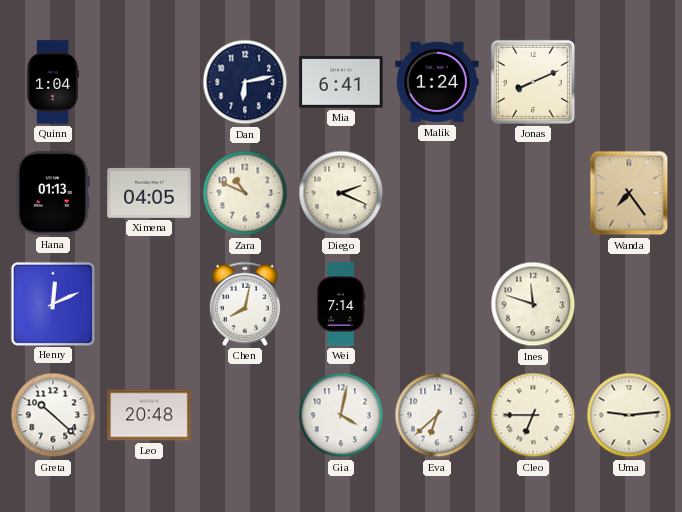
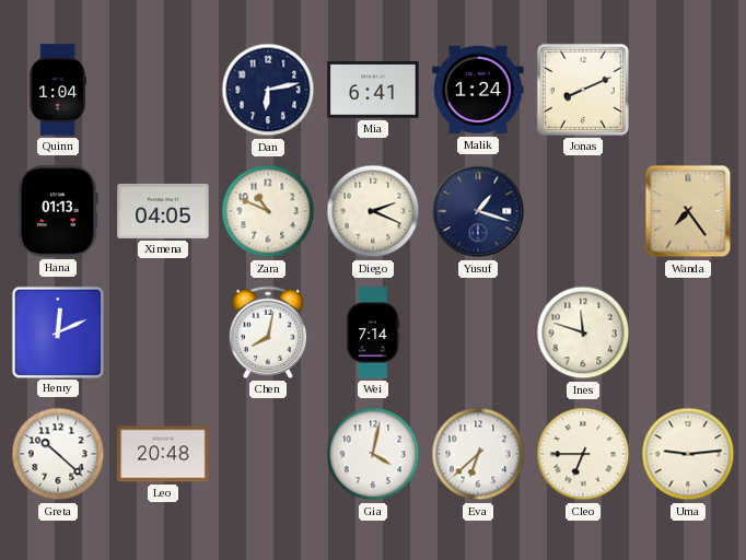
Yusuf: none -> 1:18
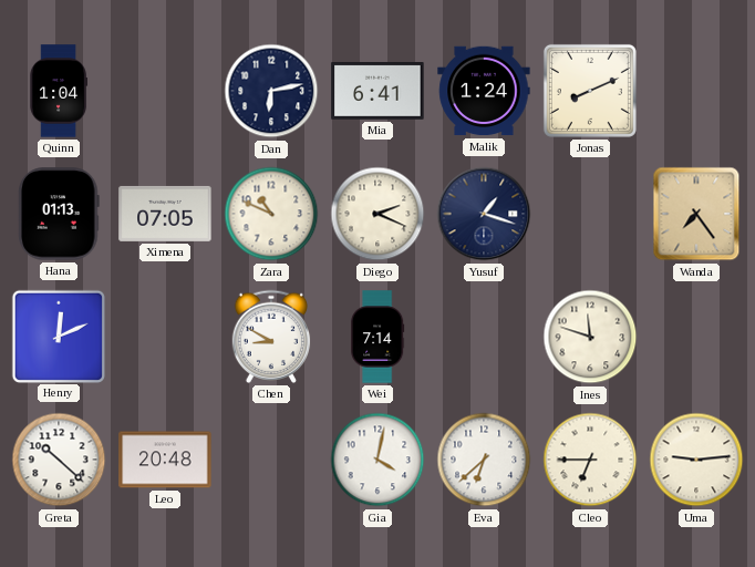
Ximena: 04:05 -> 07:05
Chen: 8:02 -> 8:50
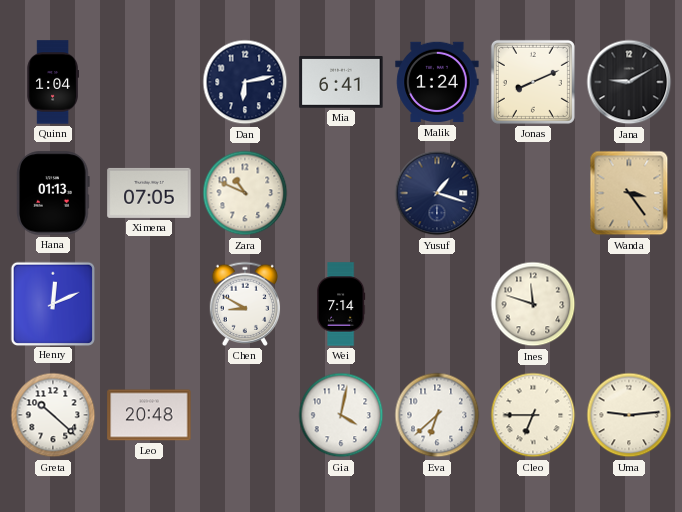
Jana: none -> 9:10
Diego: 2:19 -> none
Wanda: 7:24 -> 3:24
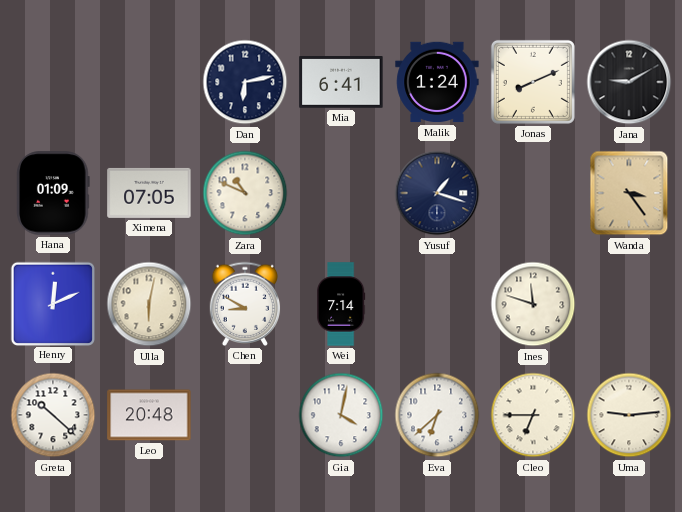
Quinn: 1:04 -> none
Hana: 01:13 -> 01:09
Ulla: none -> 6:02
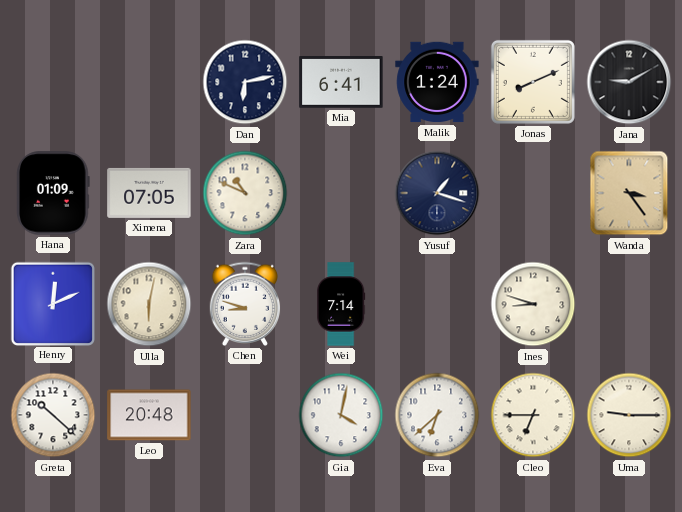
Chen: 8:50 -> 8:48
Ines: 11:48 -> 8:48
Uma: 9:14 -> 9:15
